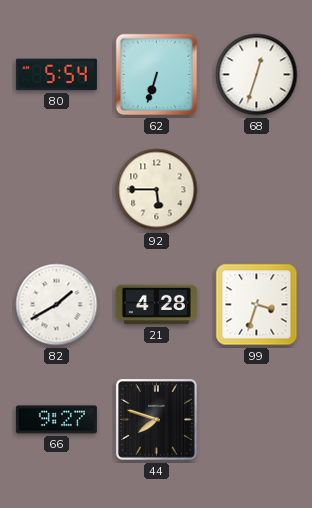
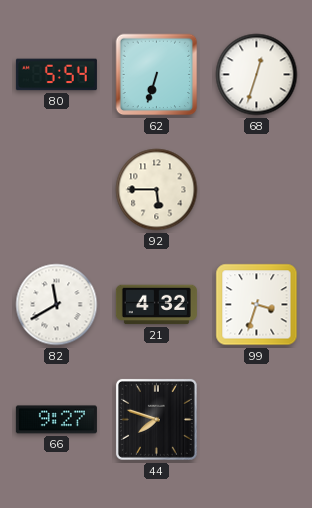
82: 1:40 -> 11:40
21: 4:28 -> 4:32
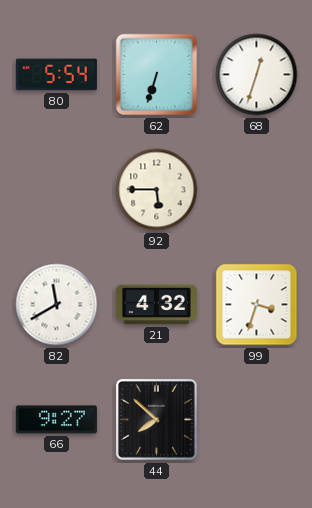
44: 7:48 -> 7:52
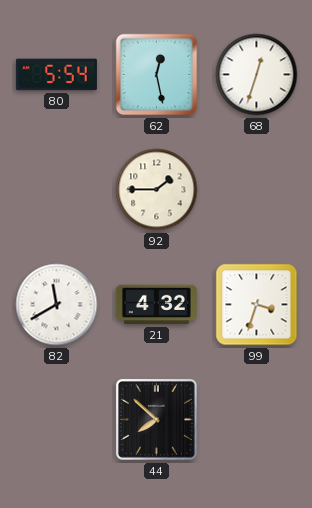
62: 6:33 -> 12:28
92: 5:45 -> 1:45
66: 9:27 -> none
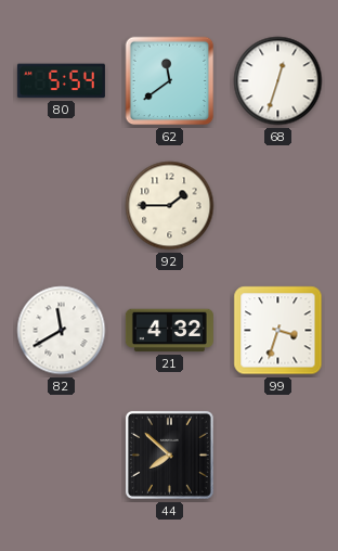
62: 12:28 -> 11:39
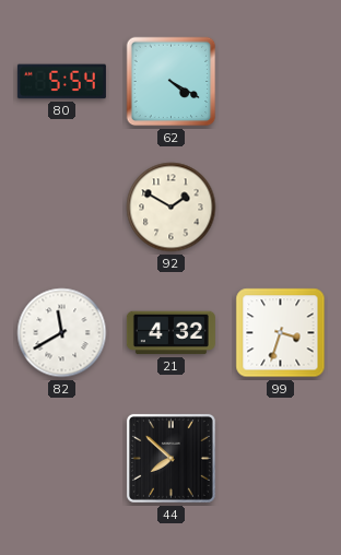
62: 11:39 -> 4:20
68: 12:33 -> none
92: 1:45 -> 1:50
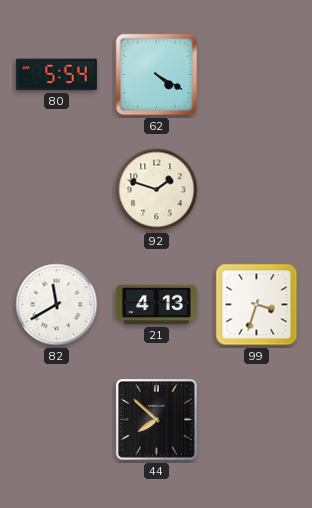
92: 1:50 -> 1:48
21: 4:32 -> 4:13
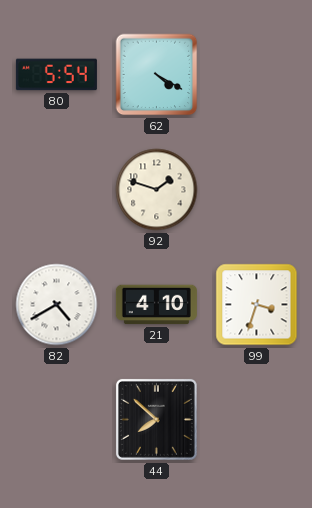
82: 11:40 -> 4:40
21: 4:13 -> 4:10
